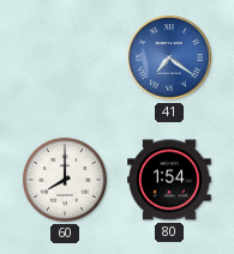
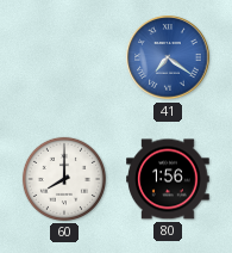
80: 1:54 -> 1:56
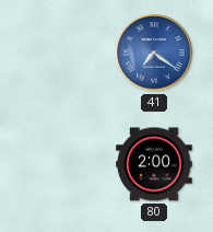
60: 8:00 -> none
80: 1:56 -> 2:00
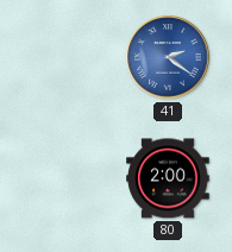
41: 7:21 -> 2:21
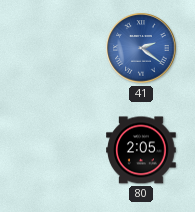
80: 2:00 -> 2:05
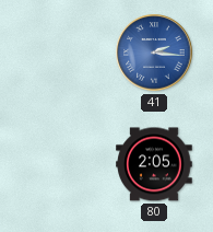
41: 2:21 -> 2:16
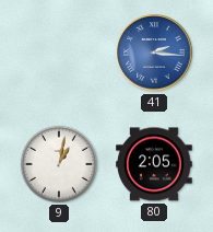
9: none -> 1:02
